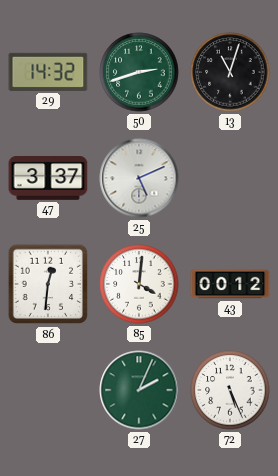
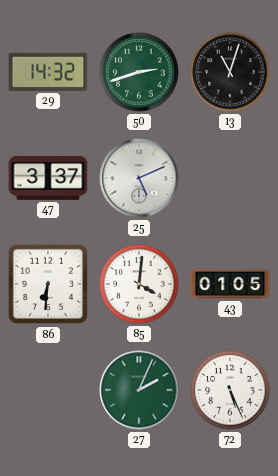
86: 12:31 -> 6:31
43: 00:12 -> 01:05
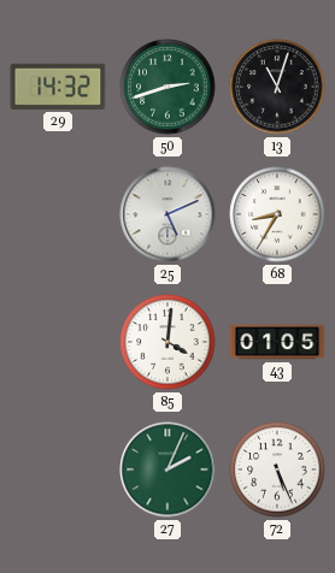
47: 3:37 -> none
68: none -> 8:35
86: 6:31 -> none
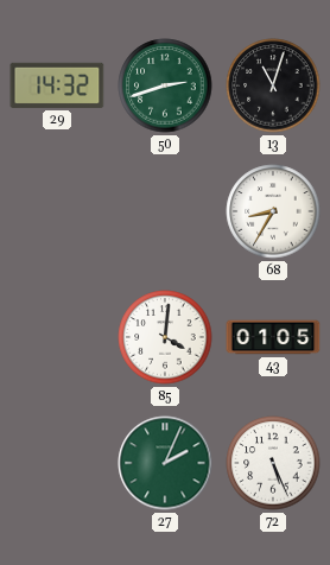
25: 5:11 -> none
